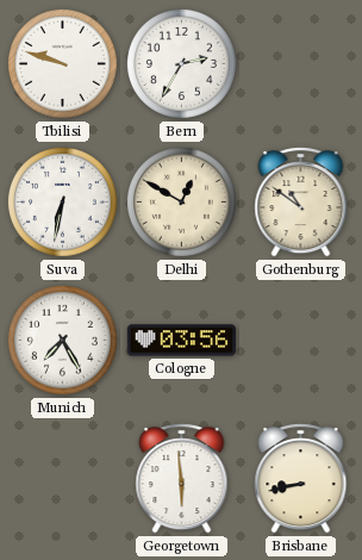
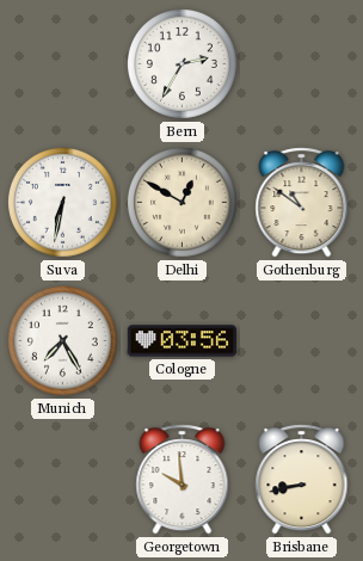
Tbilisi: 9:48 -> none
Georgetown: 5:59 -> 9:59
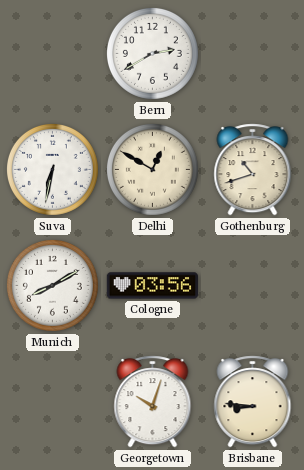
Bern: 2:35 -> 2:40
Gothenburg: 10:51 -> 10:42
Munich: 7:25 -> 8:10
Georgetown: 9:59 -> 10:03
Brisbane: 8:43 -> 8:46
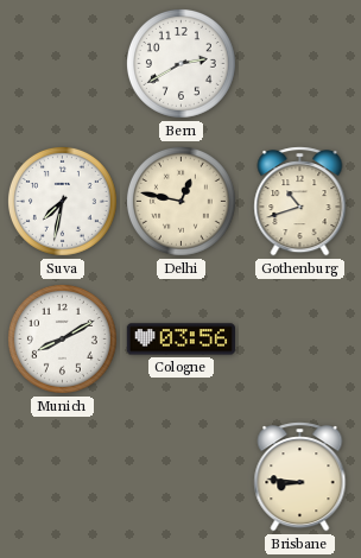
Suva: 6:32 -> 7:32
Delhi: 12:50 -> 12:47
Georgetown: 10:03 -> none
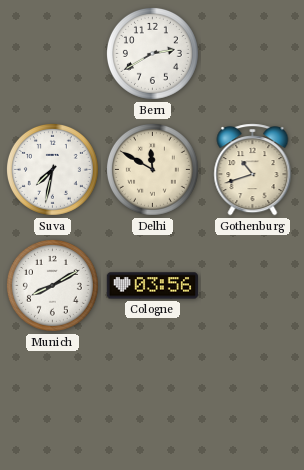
Delhi: 12:47 -> 11:50
Brisbane: 8:46 -> none
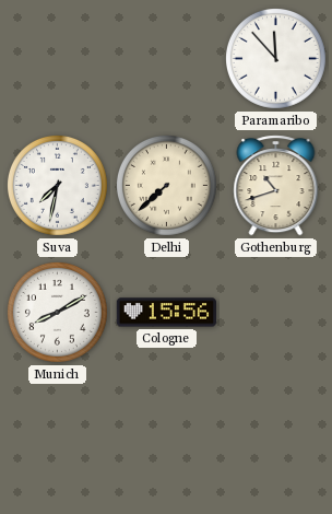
Bern: 2:40 -> none
Paramaribo: none -> 11:53
Delhi: 11:50 -> 7:38
Cologne: 03:56 -> 15:56
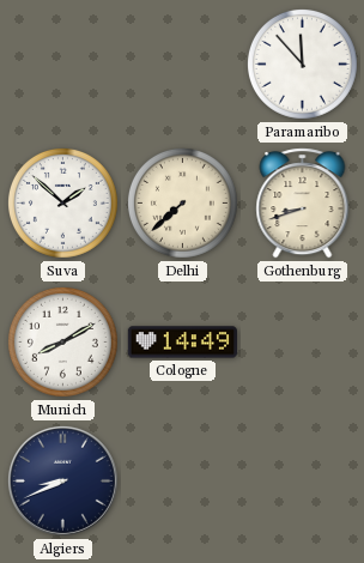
Suva: 7:32 -> 1:52
Gothenburg: 10:42 -> 8:42
Cologne: 15:56 -> 14:49
Algiers: none -> 8:41
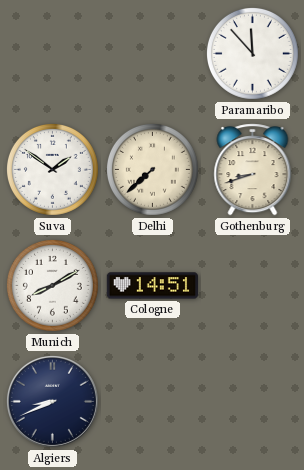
Suva: 1:52 -> 1:51
Cologne: 14:49 -> 14:51
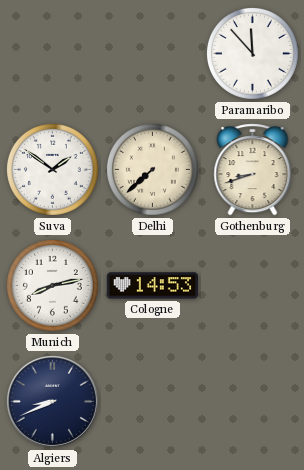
Munich: 8:10 -> 8:13
Cologne: 14:51 -> 14:53
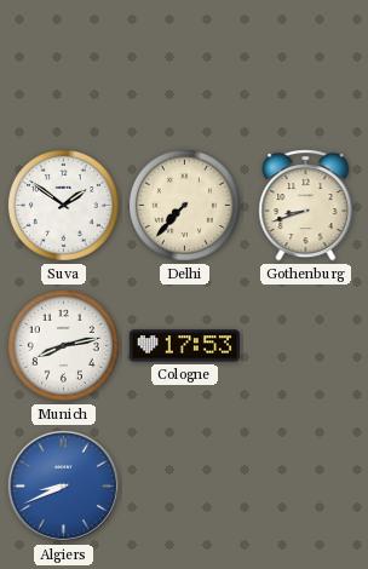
Paramaribo: 11:53 -> none
Delhi: 7:38 -> 7:37
Cologne: 14:53 -> 17:53
Algiers dial: navy -> blue
